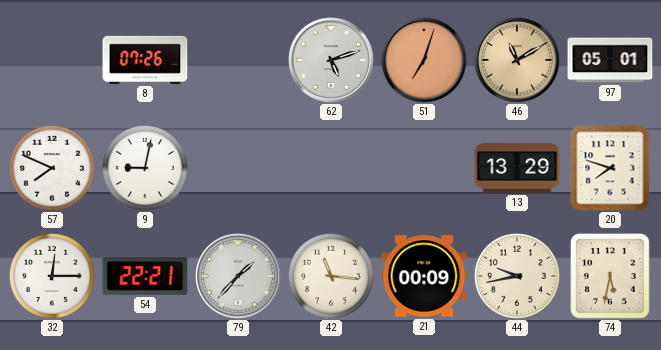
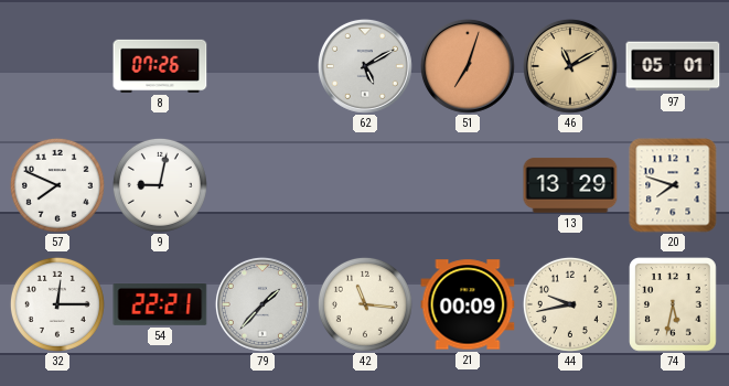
62: 5:12 -> 5:10
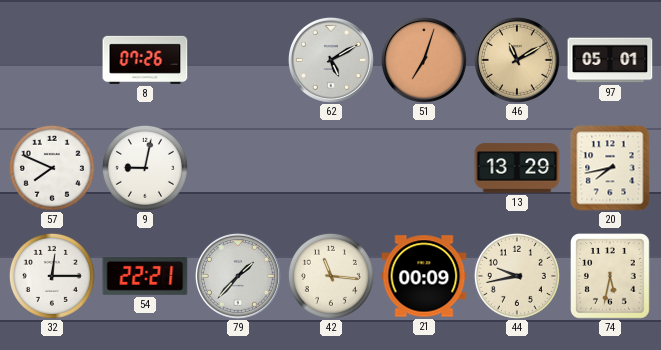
20: 7:48 -> 7:43
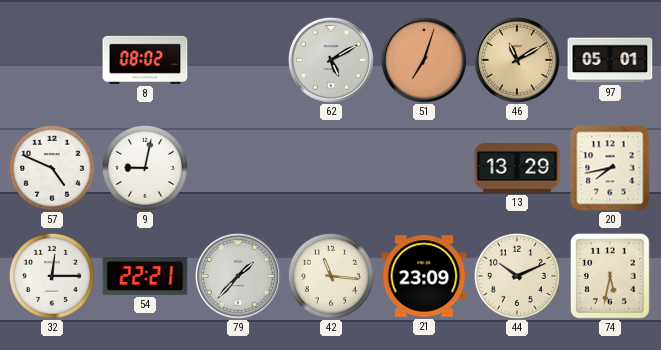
8: 07:26 -> 08:02
57: 7:49 -> 4:49
21: 00:09 -> 23:09
44: 9:43 -> 10:11
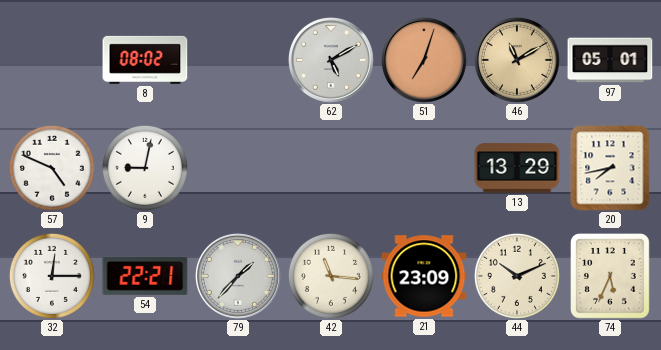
74: 5:32 -> 5:34
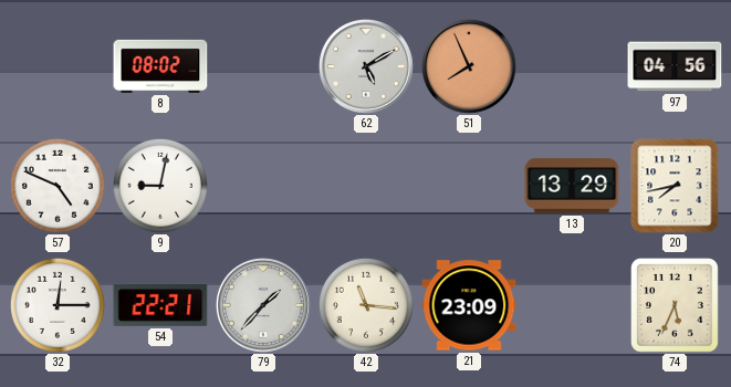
51: 7:03 -> 7:56
46: 11:10 -> none
97: 05:01 -> 04:56
44: 10:11 -> none
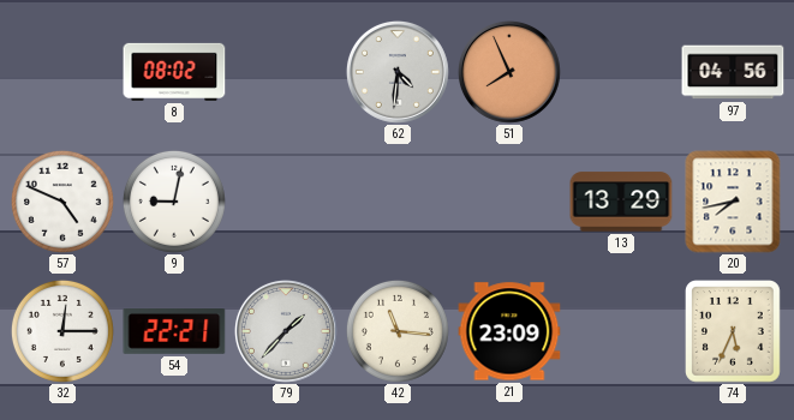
62: 5:10 -> 4:31
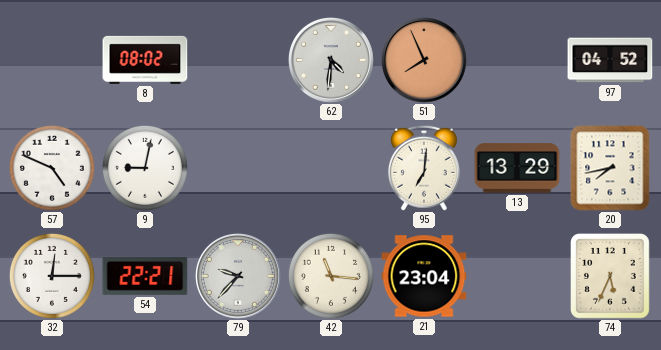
97: 04:56 -> 04:52
95: none -> 7:01
79: 1:37 -> 9:37
21: 23:09 -> 23:04
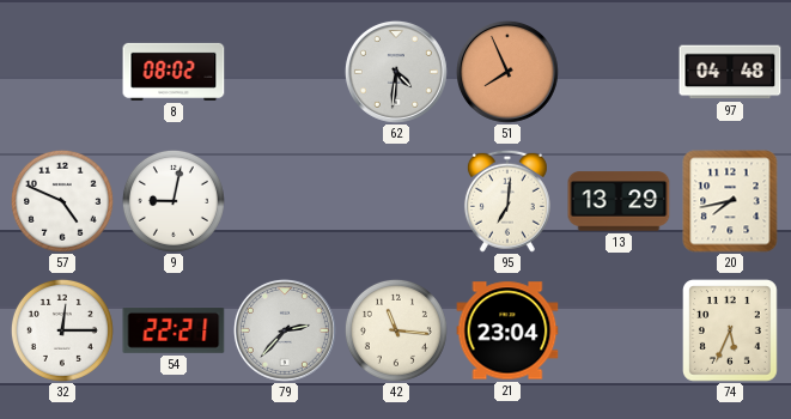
97: 04:52 -> 04:48
79: 9:37 -> 2:37
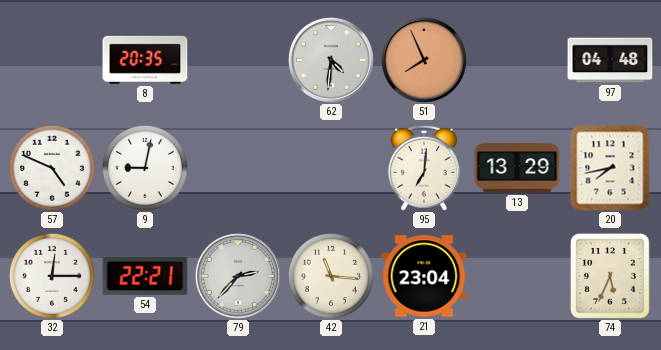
8: 08:02 -> 20:35
